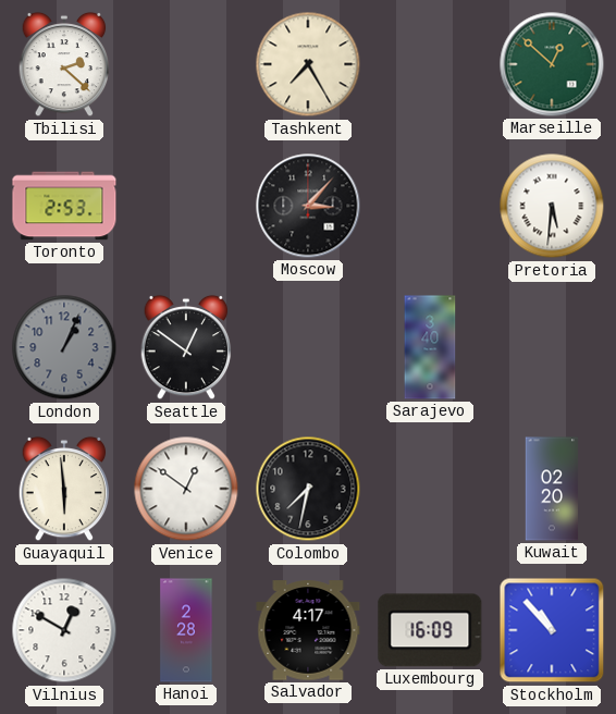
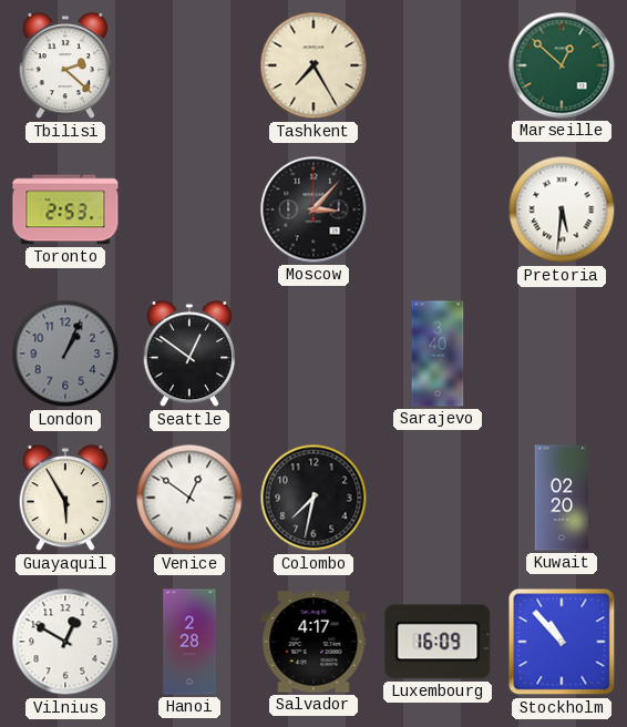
Guayaquil: 5:59 -> 5:55
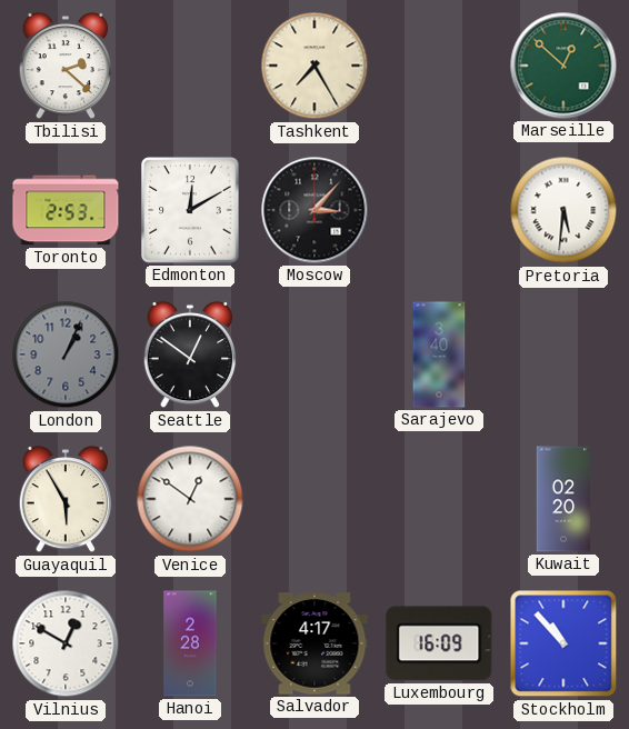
Edmonton: none -> 12:10
Colombo: 7:32 -> none
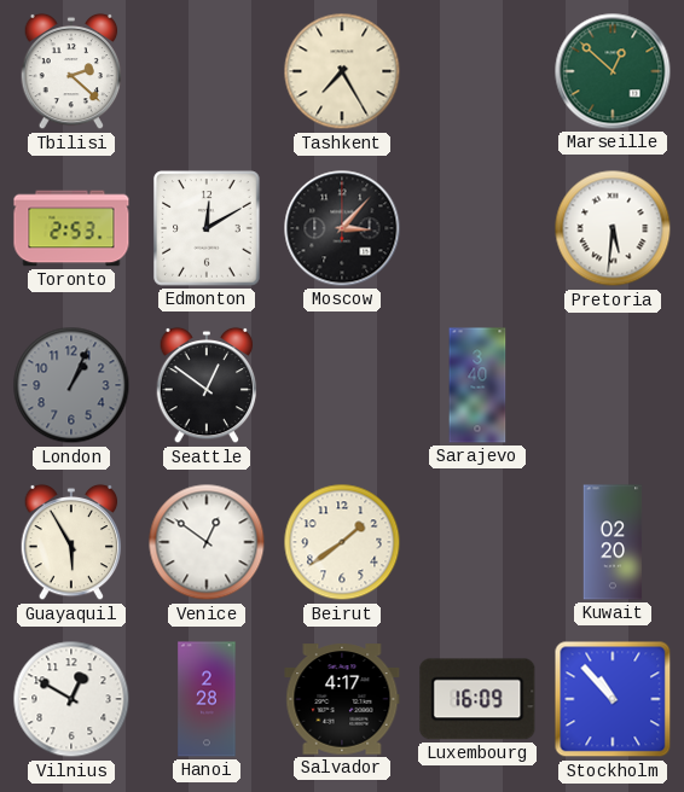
Beirut: none -> 1:39
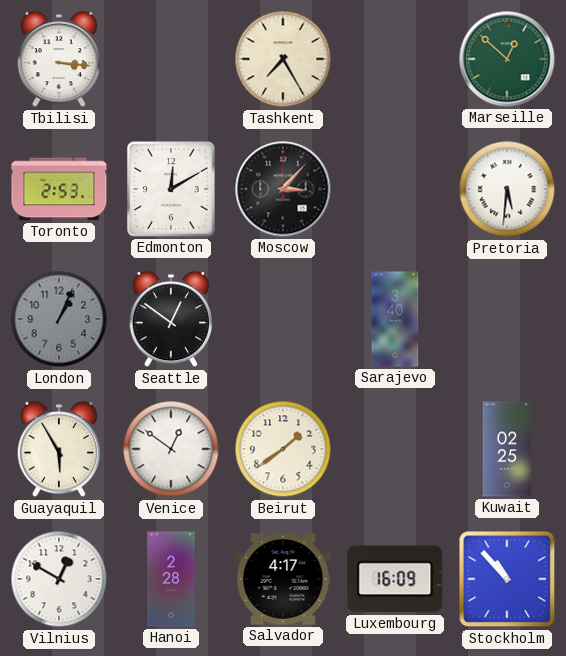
Tbilisi: 2:22 -> 3:16
Kuwait: 02:20 -> 02:25
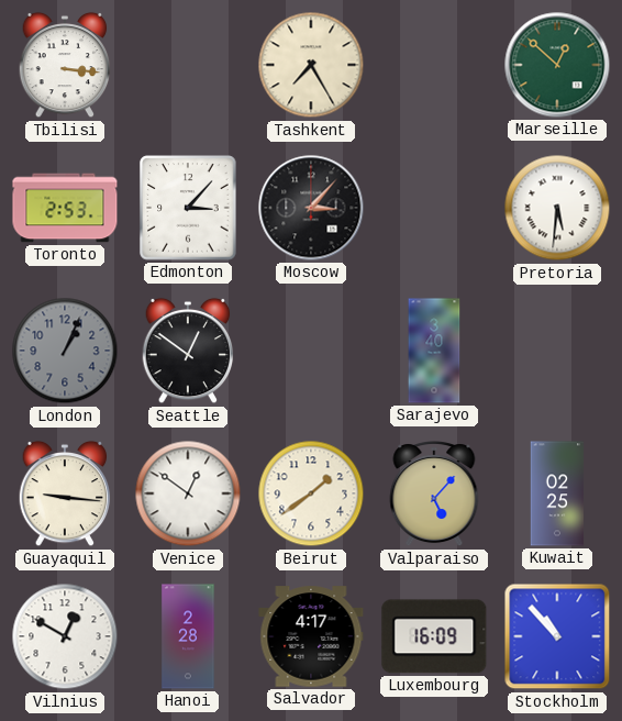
Edmonton: 12:10 -> 3:07
Guayaquil: 5:55 -> 9:16
Valparaiso: none -> 5:07
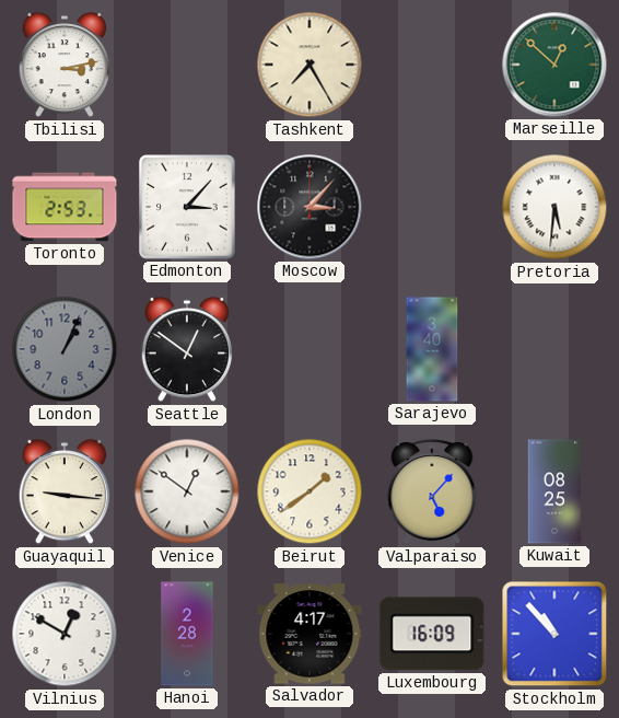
Tbilisi: 3:16 -> 3:13
Kuwait: 02:25 -> 08:25
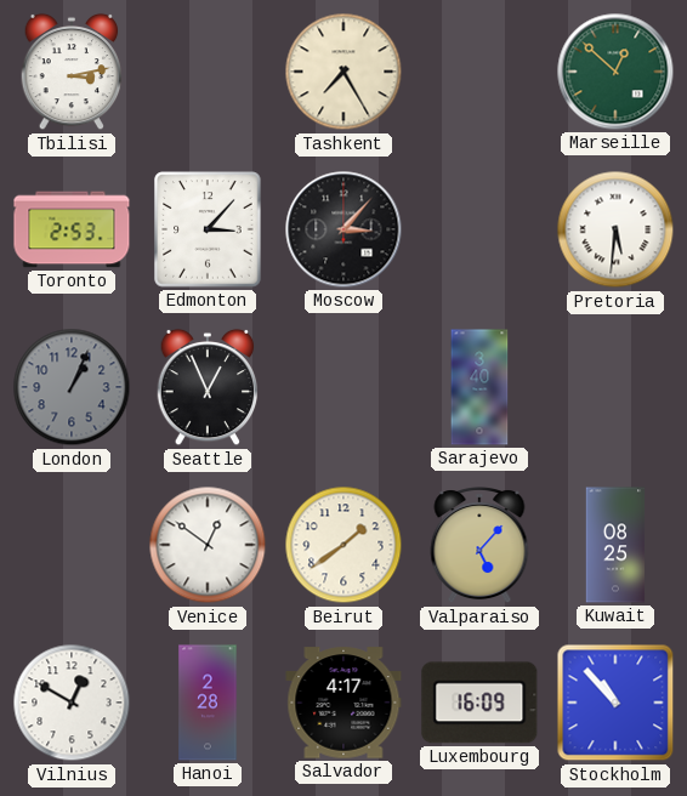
Seattle: 12:51 -> 12:56
Guayaquil: 9:16 -> none
